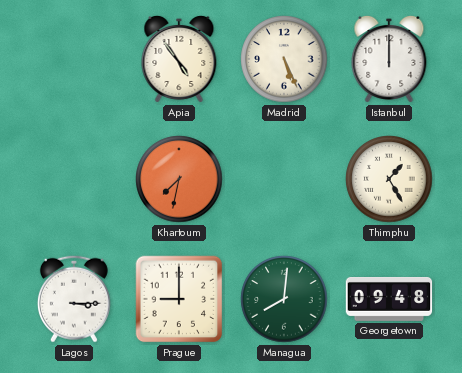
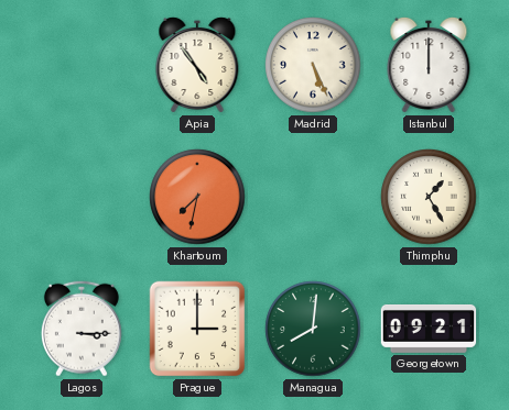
Prague: 9:00 -> 3:00
Georgetown: 09:48 -> 09:21
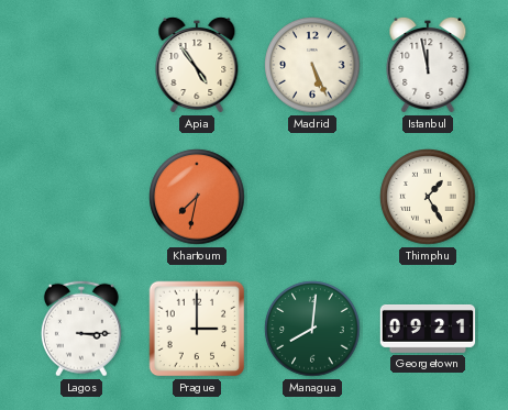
Istanbul: 12:00 -> 11:58
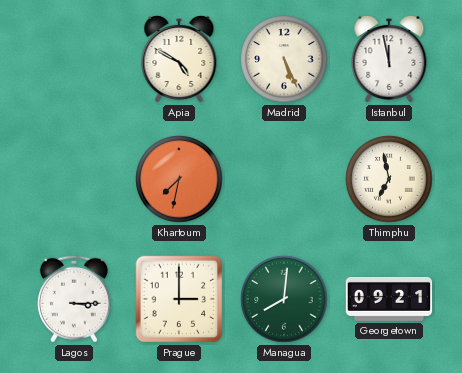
Apia: 4:54 -> 4:50
Thimphu: 1:25 -> 6:58
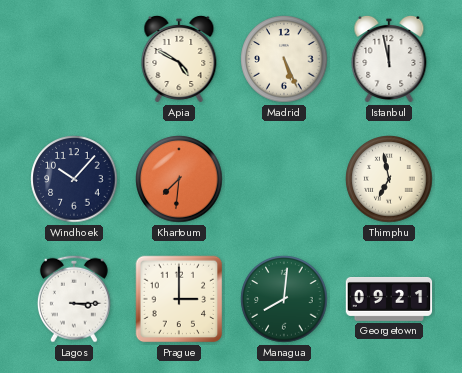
Windhoek: none -> 10:07
Khartoum: 7:32 -> 7:31
